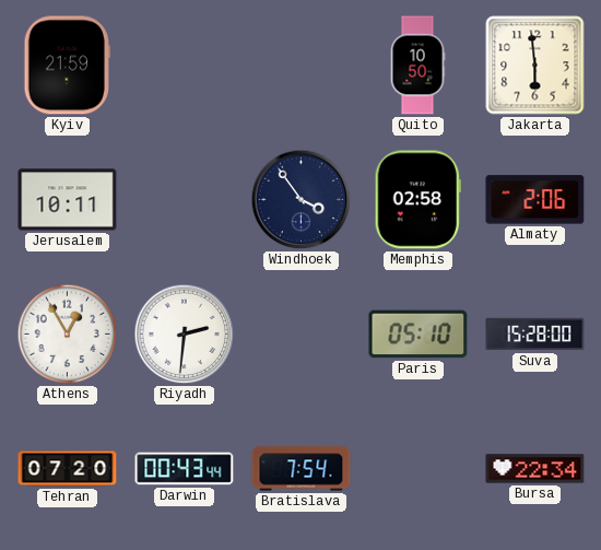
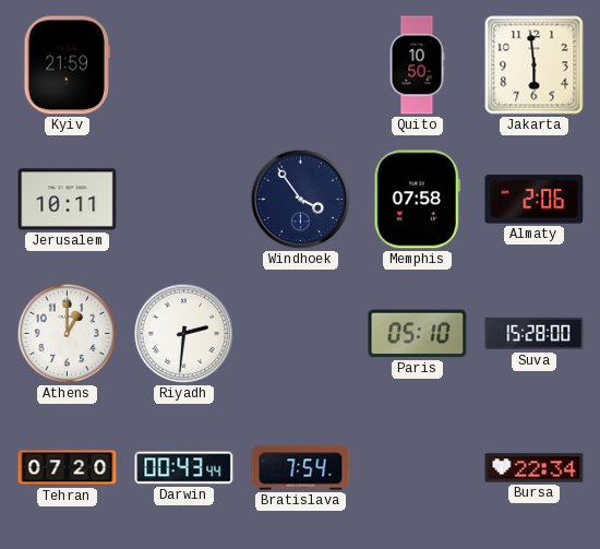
Memphis: 02:58 -> 07:58
Athens: 12:55 -> 1:00
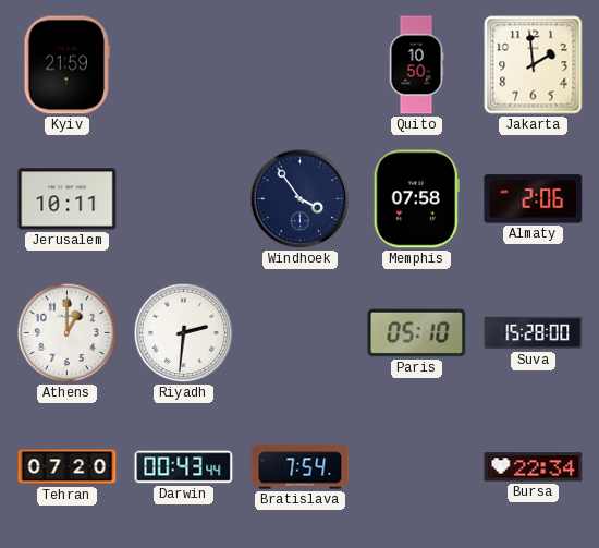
Jakarta: 5:59 -> 1:59
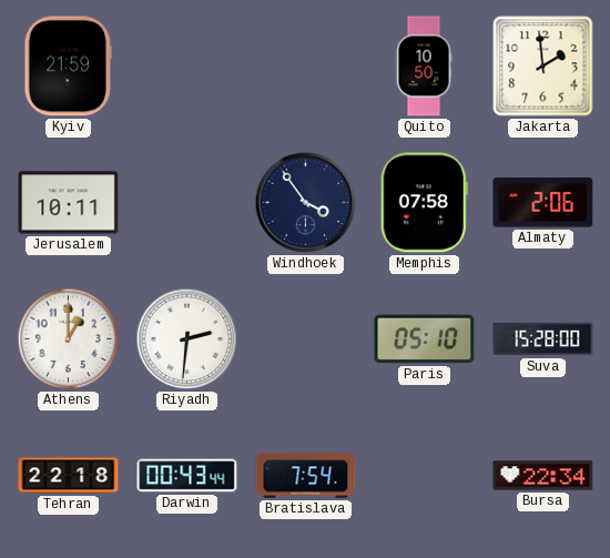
Tehran: 07:20 -> 22:18
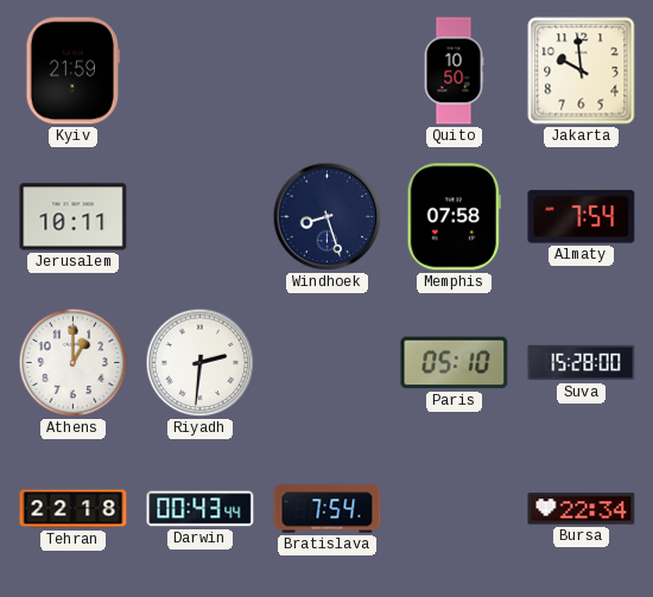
Jakarta: 1:59 -> 9:59
Windhoek: 3:54 -> 8:27
Almaty: 2:06 -> 7:54
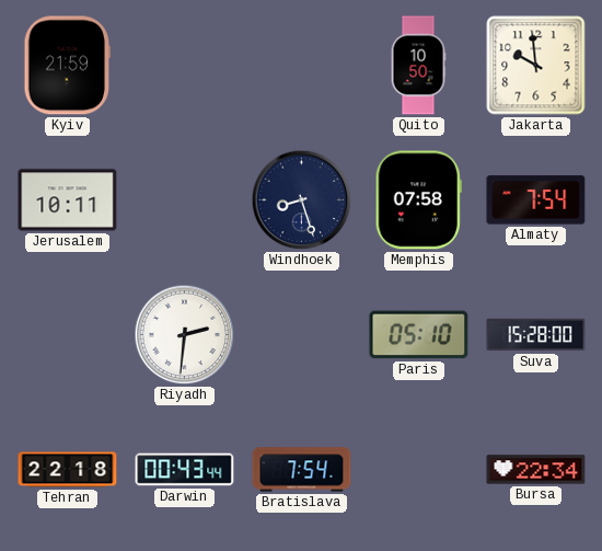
Athens: 1:00 -> none
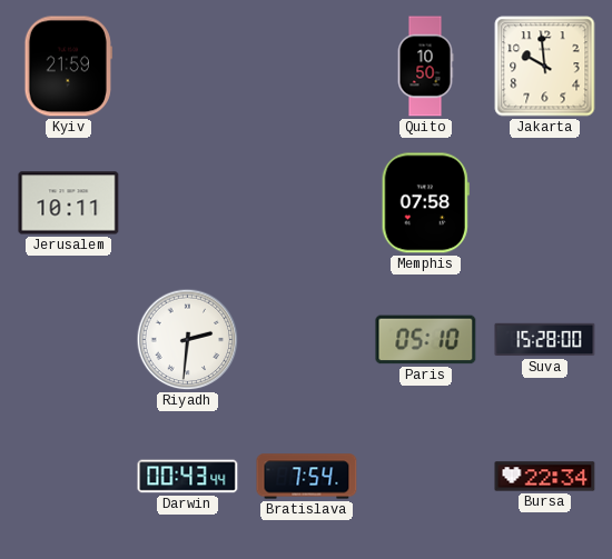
Windhoek: 8:27 -> none
Almaty: 7:54 -> none
Tehran: 22:18 -> none
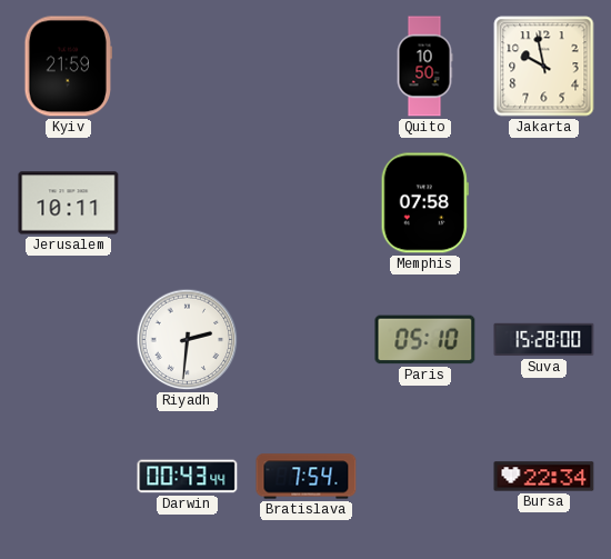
Jakarta: 9:59 -> 9:58
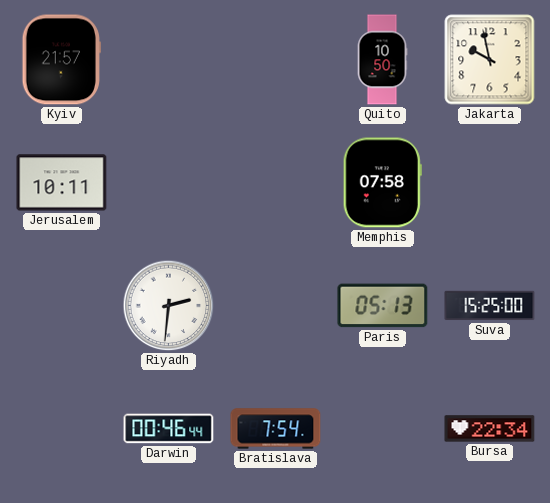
Kyiv: 21:59 -> 21:57
Paris: 05:10 -> 05:13
Suva: 15:28 -> 15:25
Darwin: 00:43 -> 00:46
